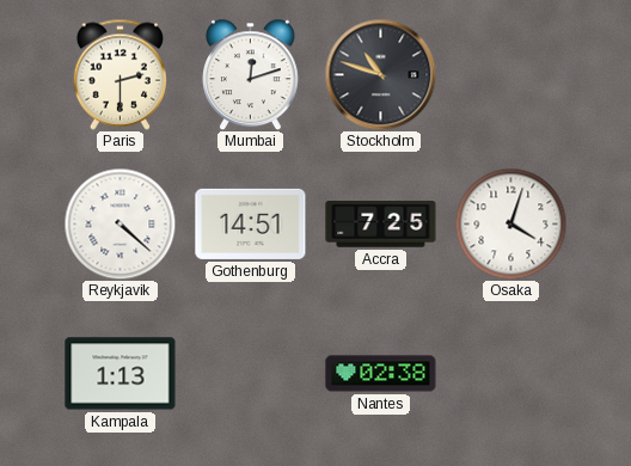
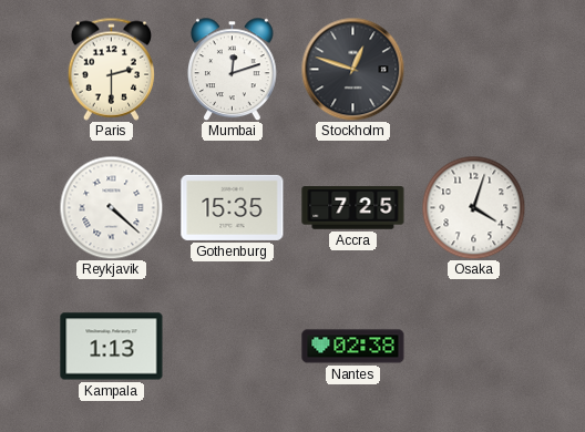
Stockholm: 10:48 -> 12:48
Gothenburg: 14:51 -> 15:35
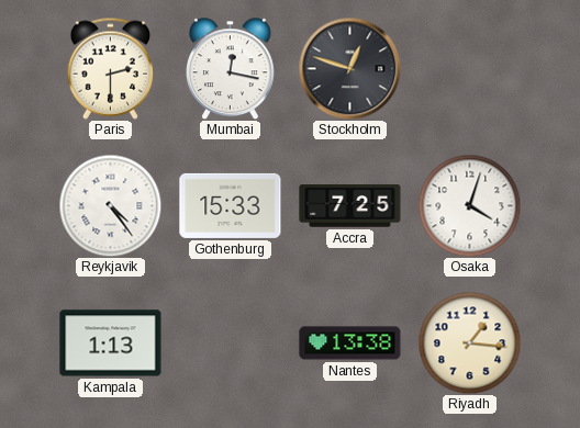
Mumbai: 12:12 -> 12:17
Reykjavik: 4:22 -> 4:24
Gothenburg: 15:35 -> 15:33
Nantes: 02:38 -> 13:38
Riyadh: none -> 1:16
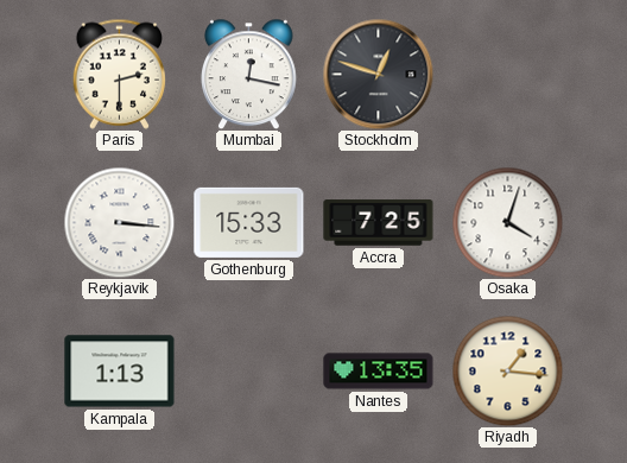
Reykjavik: 4:24 -> 3:16
Nantes: 13:38 -> 13:35
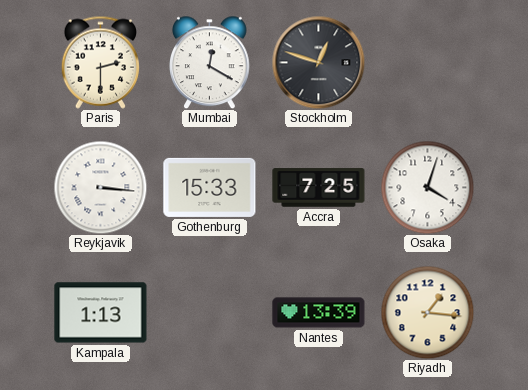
Mumbai: 12:17 -> 12:20
Nantes: 13:35 -> 13:39
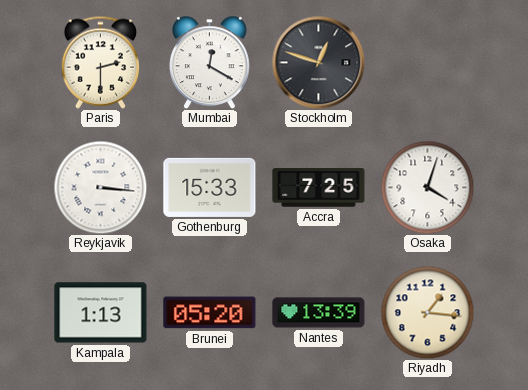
Brunei: none -> 05:20
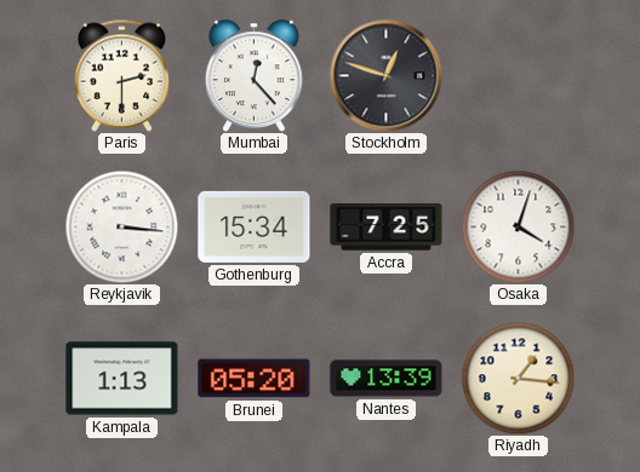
Mumbai: 12:20 -> 12:23
Gothenburg: 15:33 -> 15:34
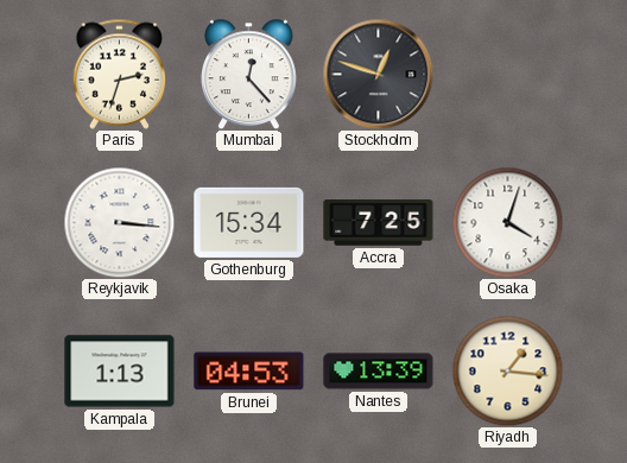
Paris: 2:30 -> 2:33
Brunei: 05:20 -> 04:53
